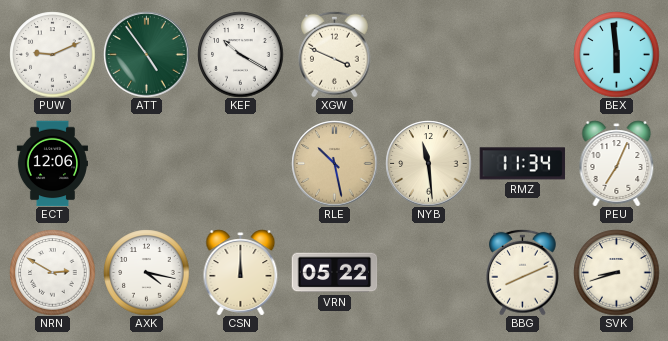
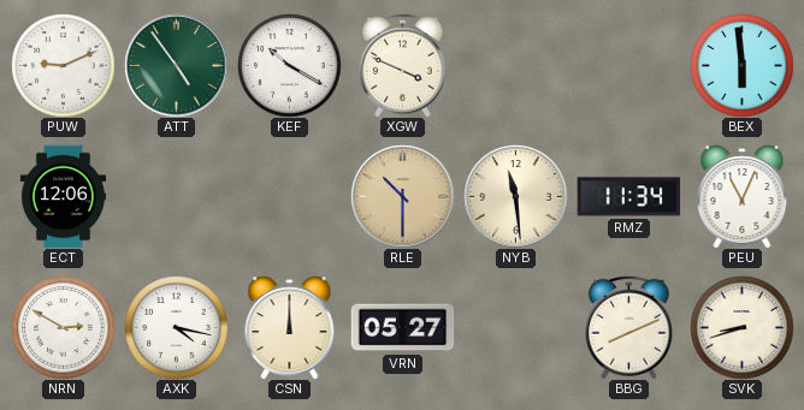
RLE: 10:28 -> 10:30
PEU: 7:04 -> 11:04
VRN: 05:22 -> 05:27
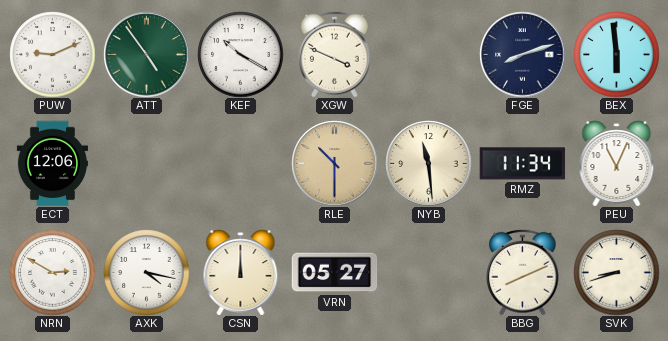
FGE: none -> 8:12
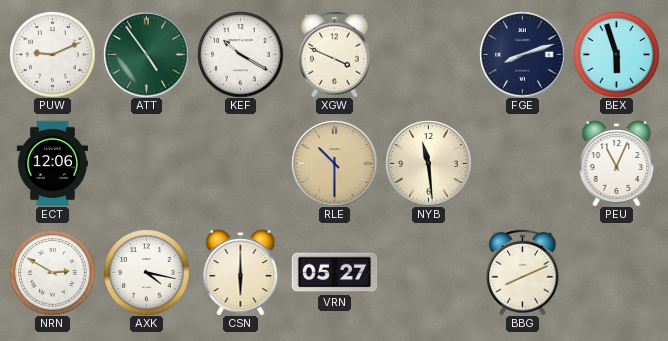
BEX: 5:59 -> 5:57
RMZ: 11:34 -> none
CSN: 12:00 -> 6:00
SVK: 8:42 -> none
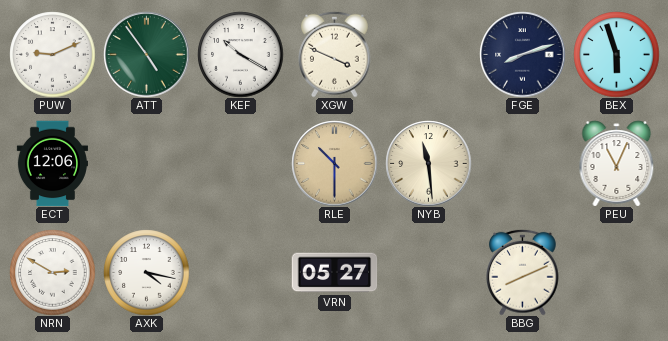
CSN: 6:00 -> none
